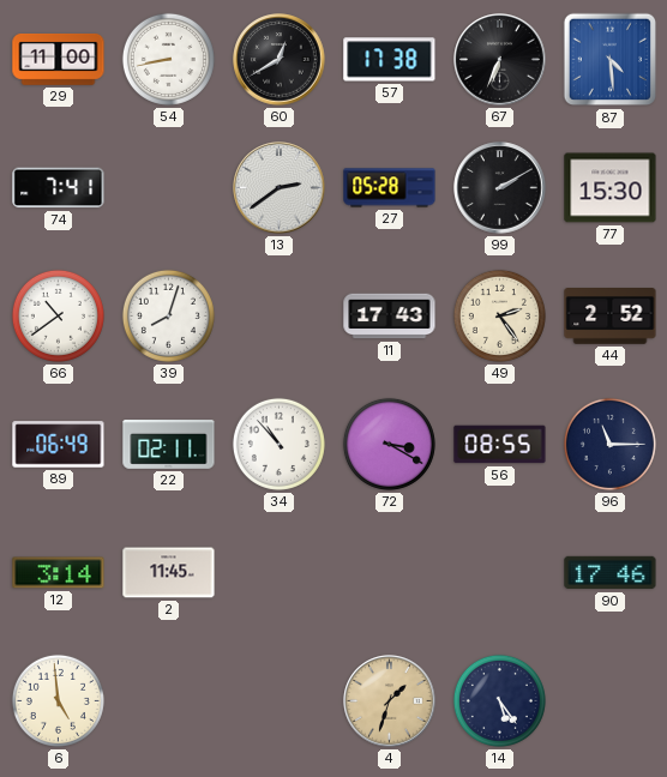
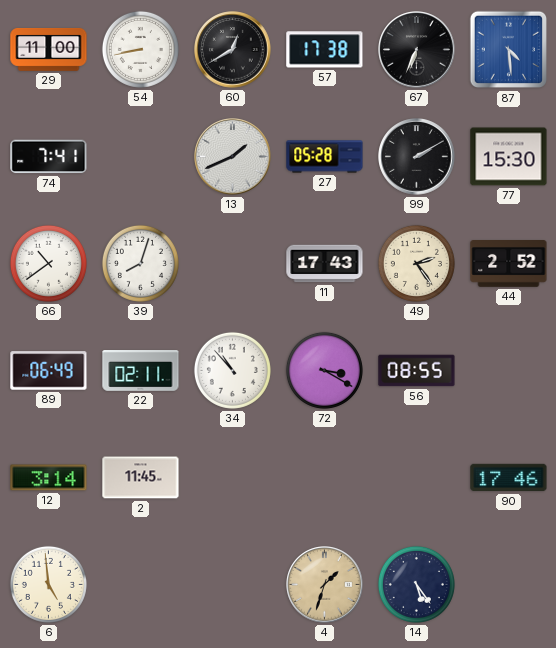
13: 2:39 -> 1:41
96: 11:15 -> none
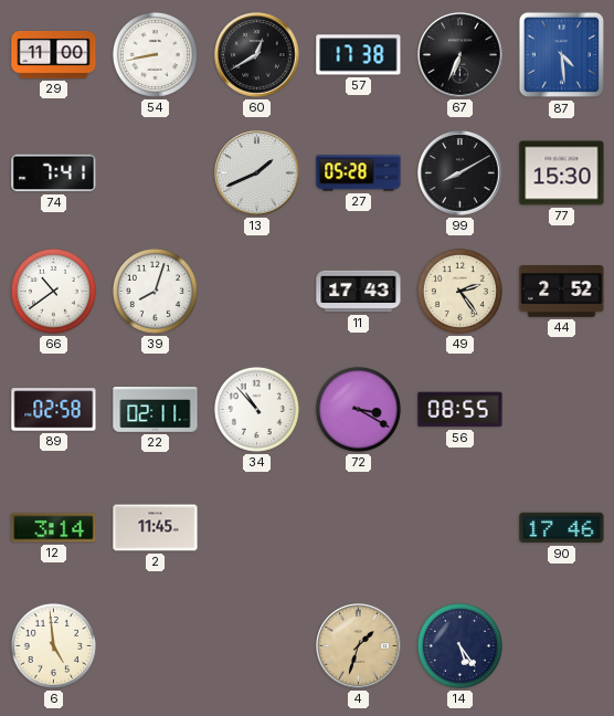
99: 2:10 -> 8:10
89: 06:49 -> 02:58
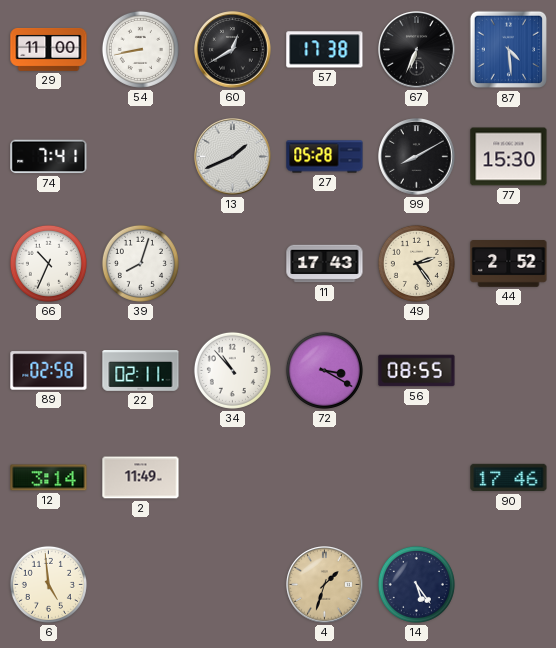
66: 10:39 -> 10:34
2: 11:45 -> 11:49
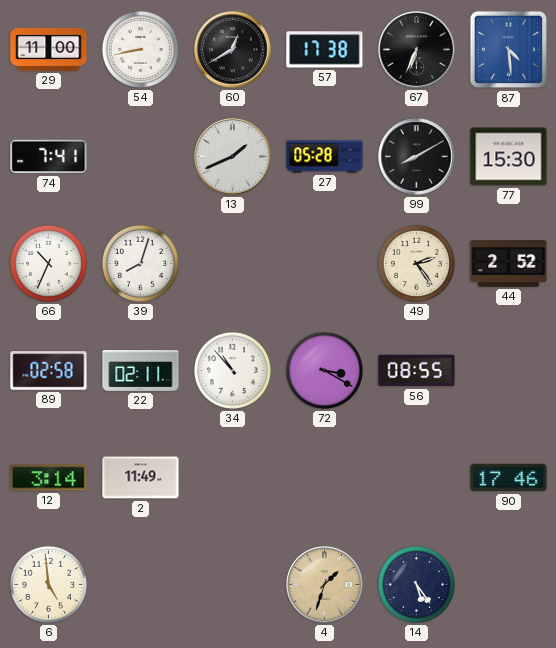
11: 17:43 -> none
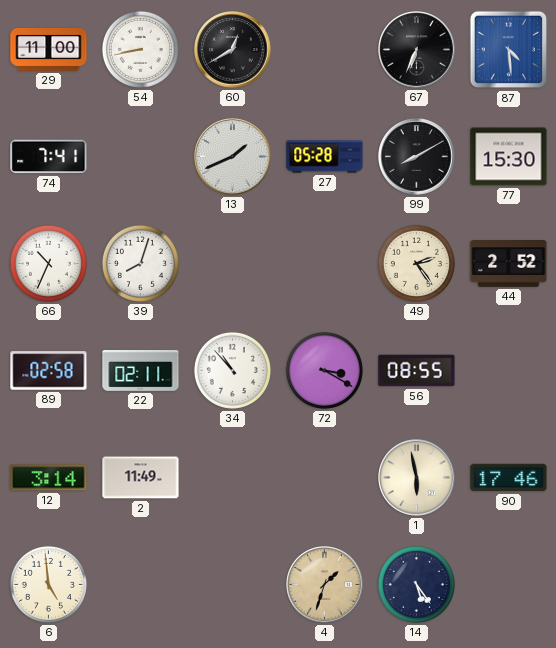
57: 17:38 -> none
1: none -> 5:58
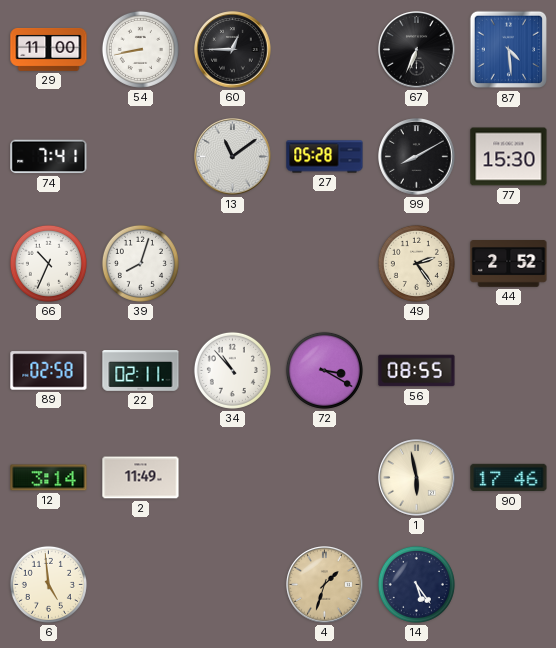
60: 12:40 -> 12:45
13: 1:41 -> 11:09
